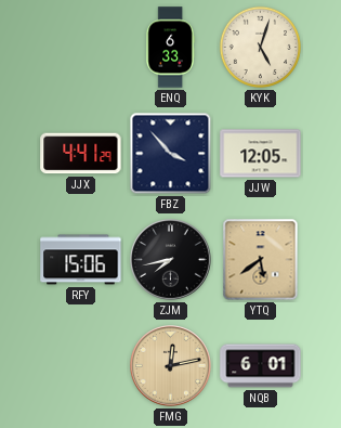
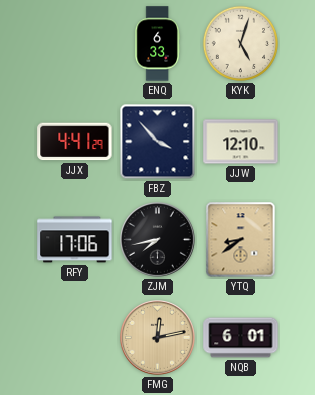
JJW: 12:05 -> 12:10
RFY: 15:06 -> 17:06
YTQ: 5:39 -> 8:39
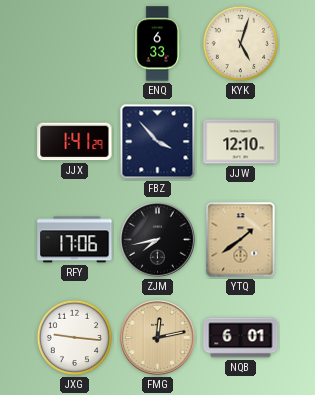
JJX: 4:41 -> 1:41
YTQ: 8:39 -> 1:39
JXG: none -> 9:16
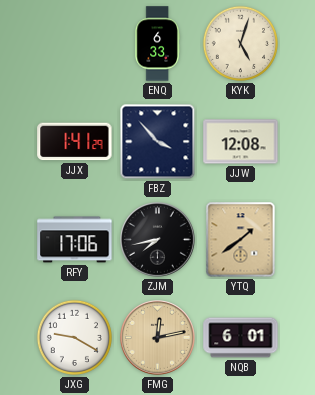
JJW: 12:10 -> 12:08
JXG: 9:16 -> 9:20
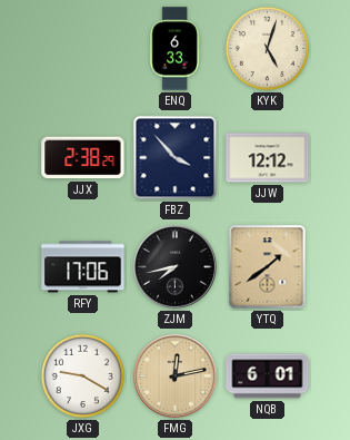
JJX: 1:41 -> 2:38
JJW: 12:08 -> 12:12
